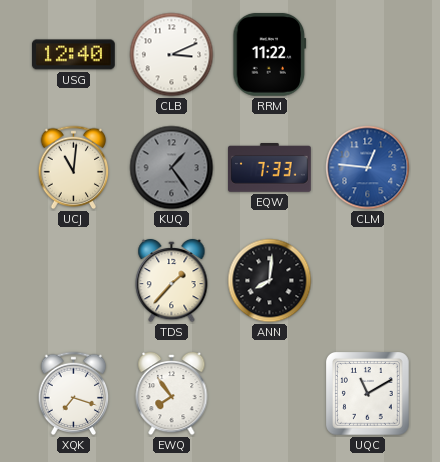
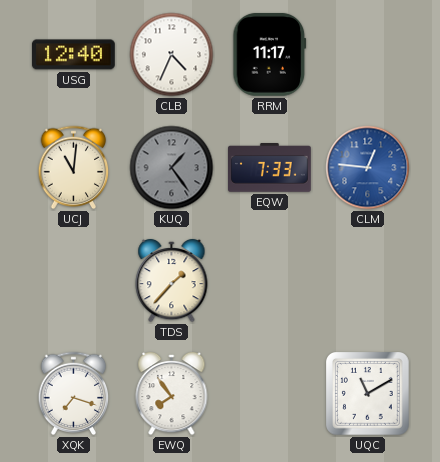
CLB: 3:11 -> 4:34
RRM: 11:22 -> 11:17
ANN: 8:01 -> none
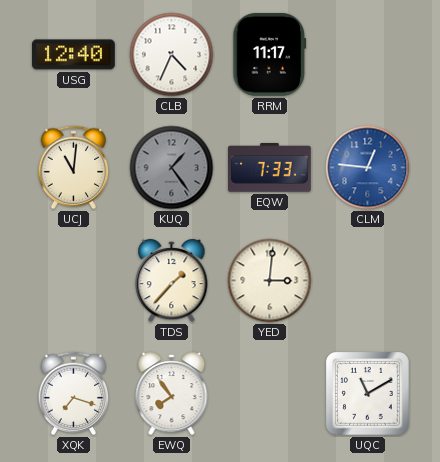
YED: none -> 3:01
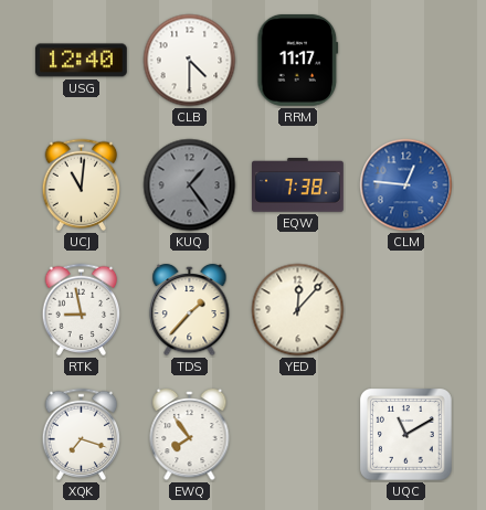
CLB: 4:34 -> 4:30
EQW: 7:33 -> 7:38
RTK: none -> 8:58
YED: 3:01 -> 12:07
